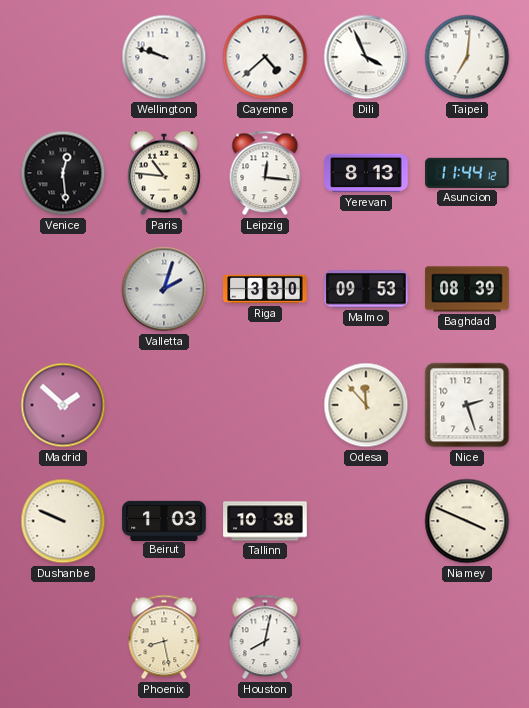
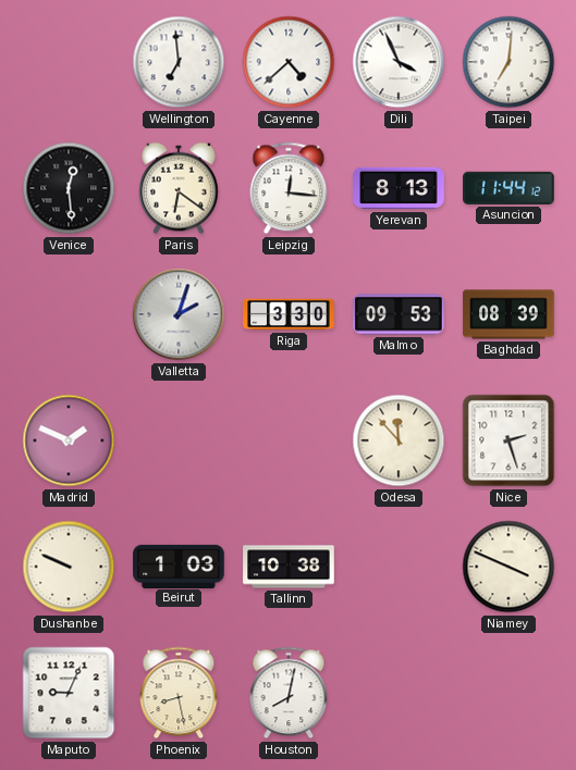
Wellington: 9:48 -> 6:59
Paris: 10:46 -> 6:21
Madrid: 1:52 -> 1:49
Maputo: none -> 9:04
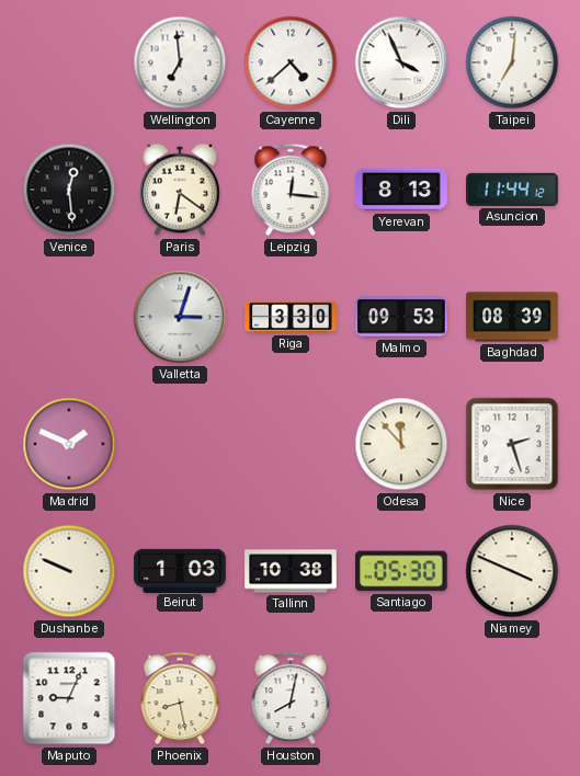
Valletta: 2:03 -> 3:03
Santiago: none -> 05:30
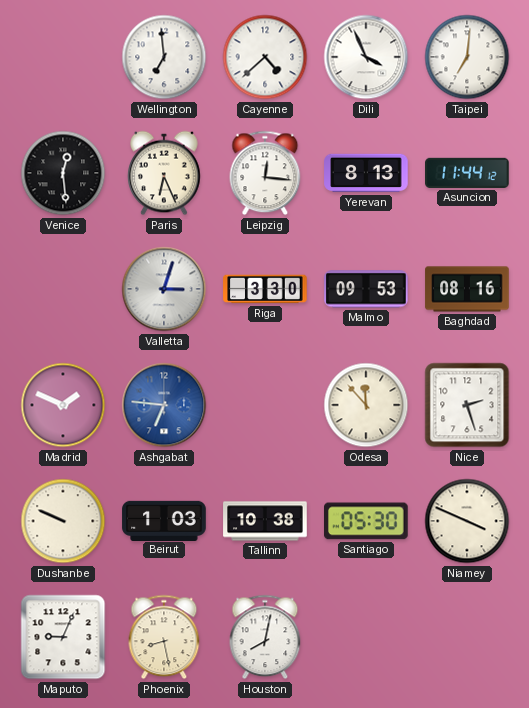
Paris: 6:21 -> 6:26
Baghdad: 08:39 -> 08:16
Ashgabat: none -> 6:46
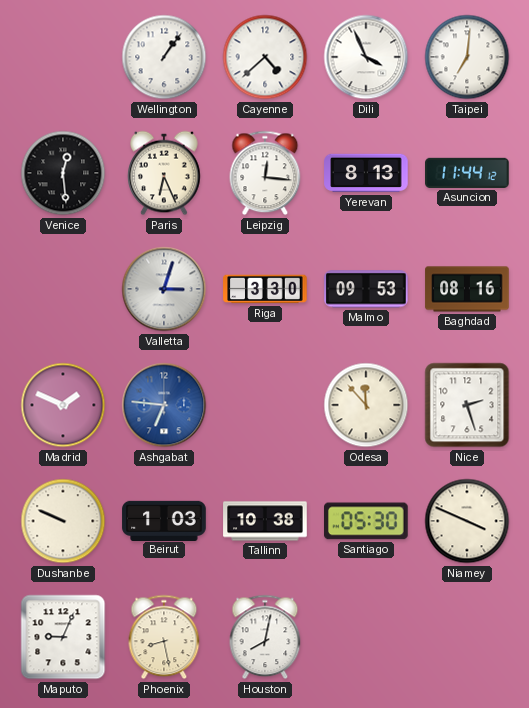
Wellington: 6:59 -> 1:06
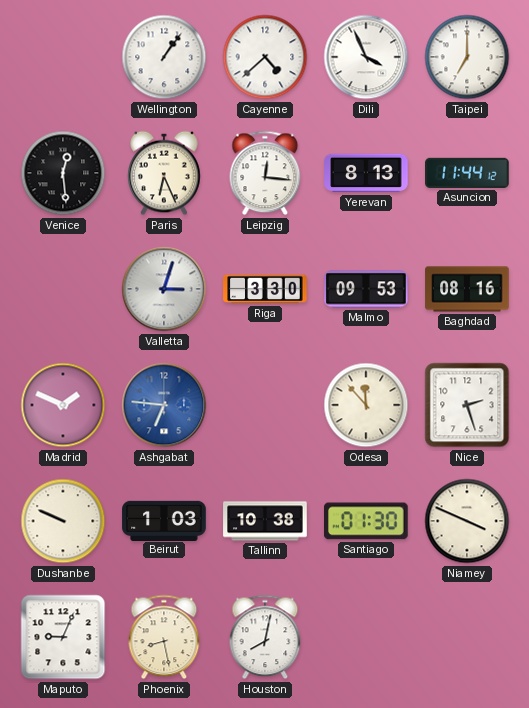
Taipei: 7:01 -> 7:00
Santiago: 05:30 -> 01:30
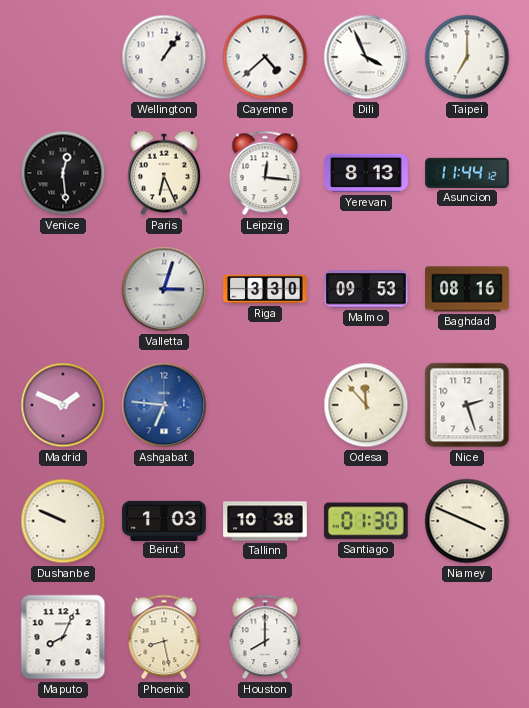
Maputo: 9:04 -> 8:04
Houston: 8:02 -> 8:00
